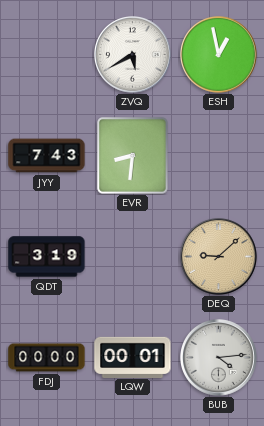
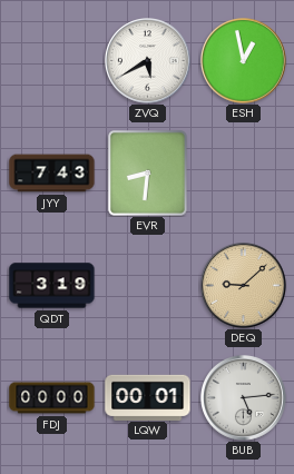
BUB: 4:14 -> 5:14
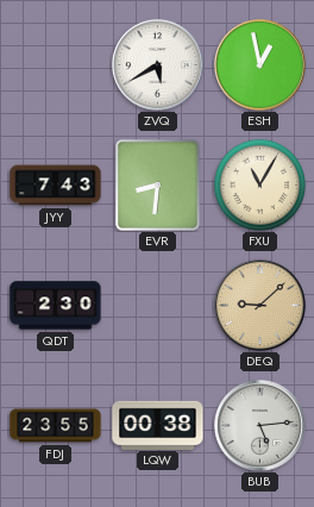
FXU: none -> 11:05
QDT: 3:19 -> 2:30
FDJ: 00:00 -> 23:55
LQW: 00:01 -> 00:38
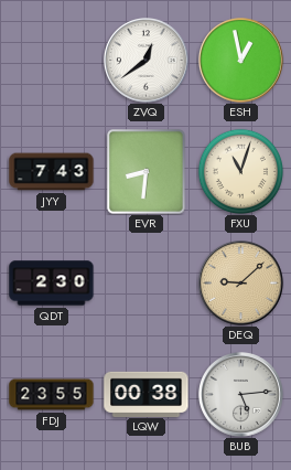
ZVQ: 5:40 -> 12:39
FXU: 11:05 -> 11:03
